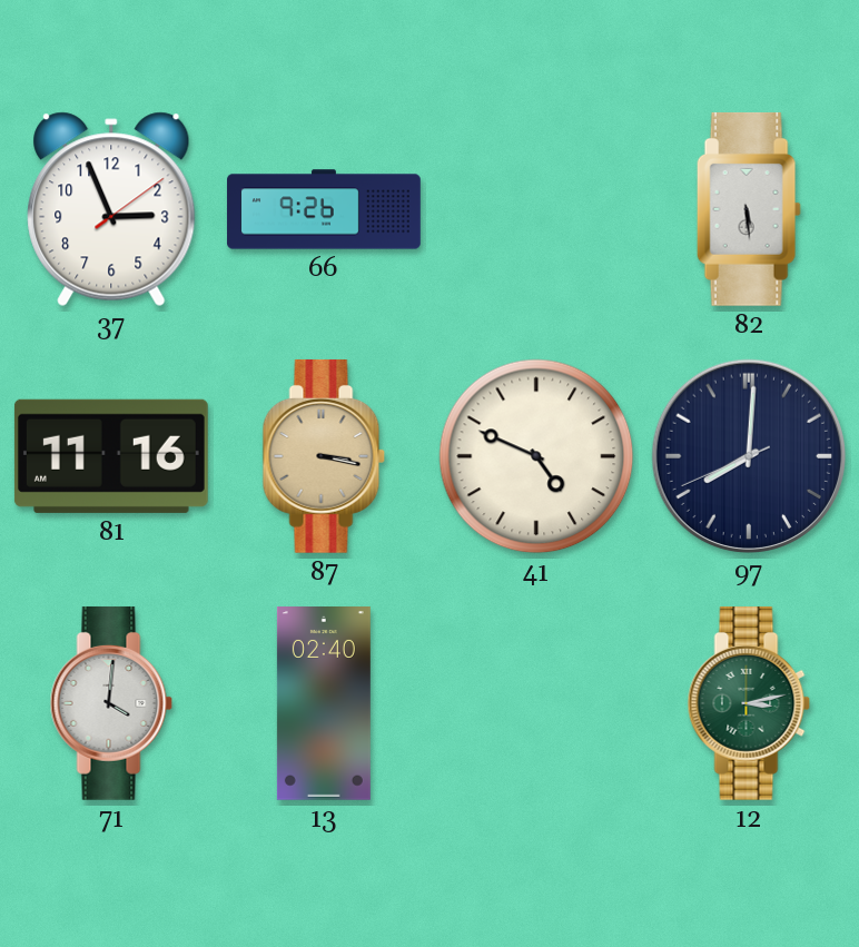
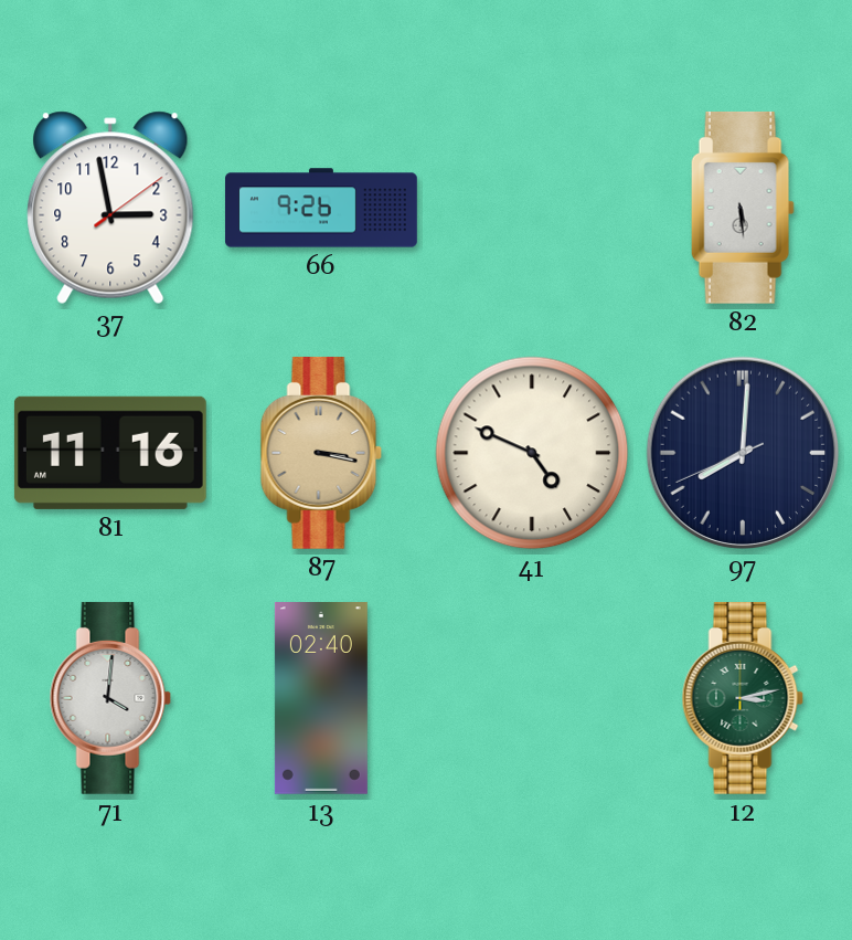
37: 2:56 -> 2:58
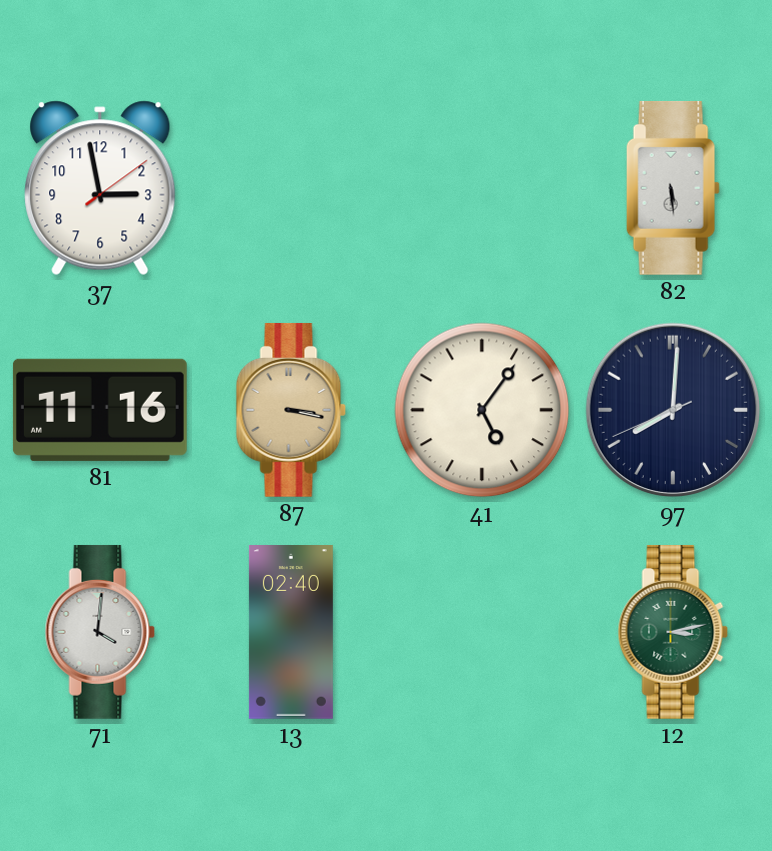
66: 9:26 -> none
41: 4:49 -> 5:06
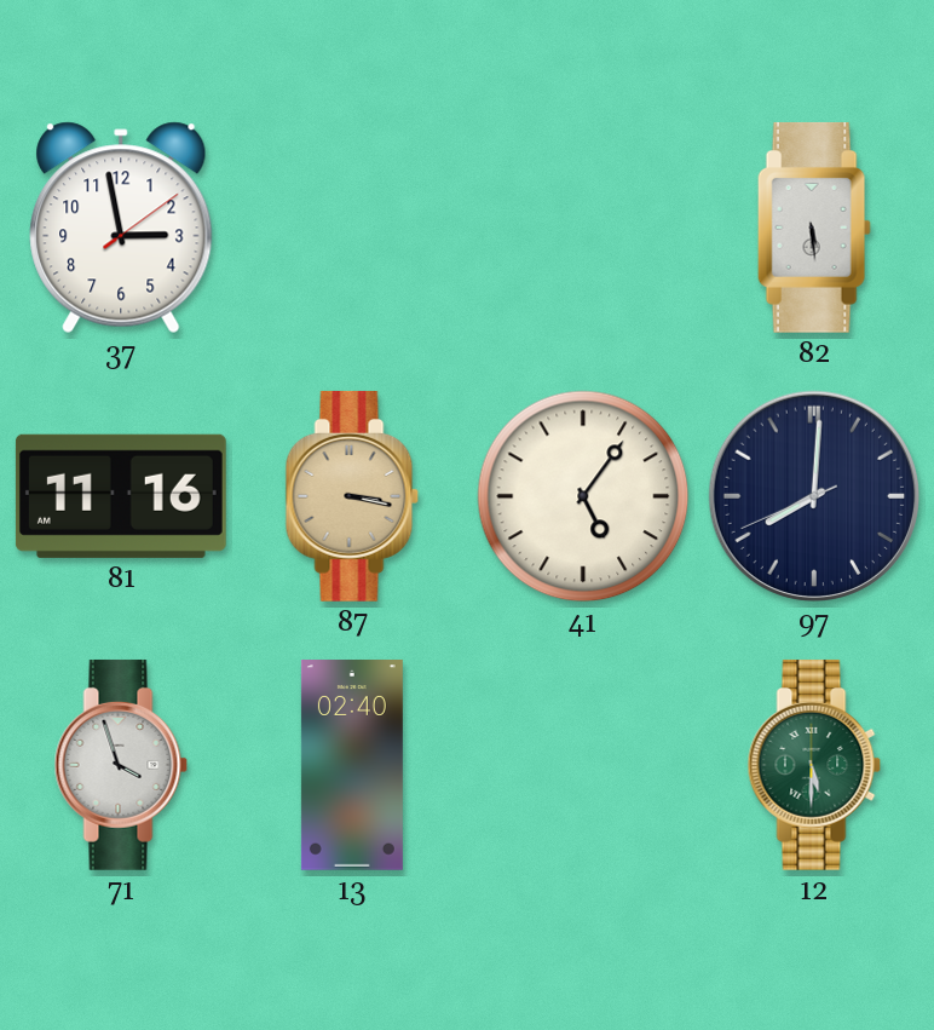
71: 4:01 -> 3:57
12: 3:13 -> 5:30
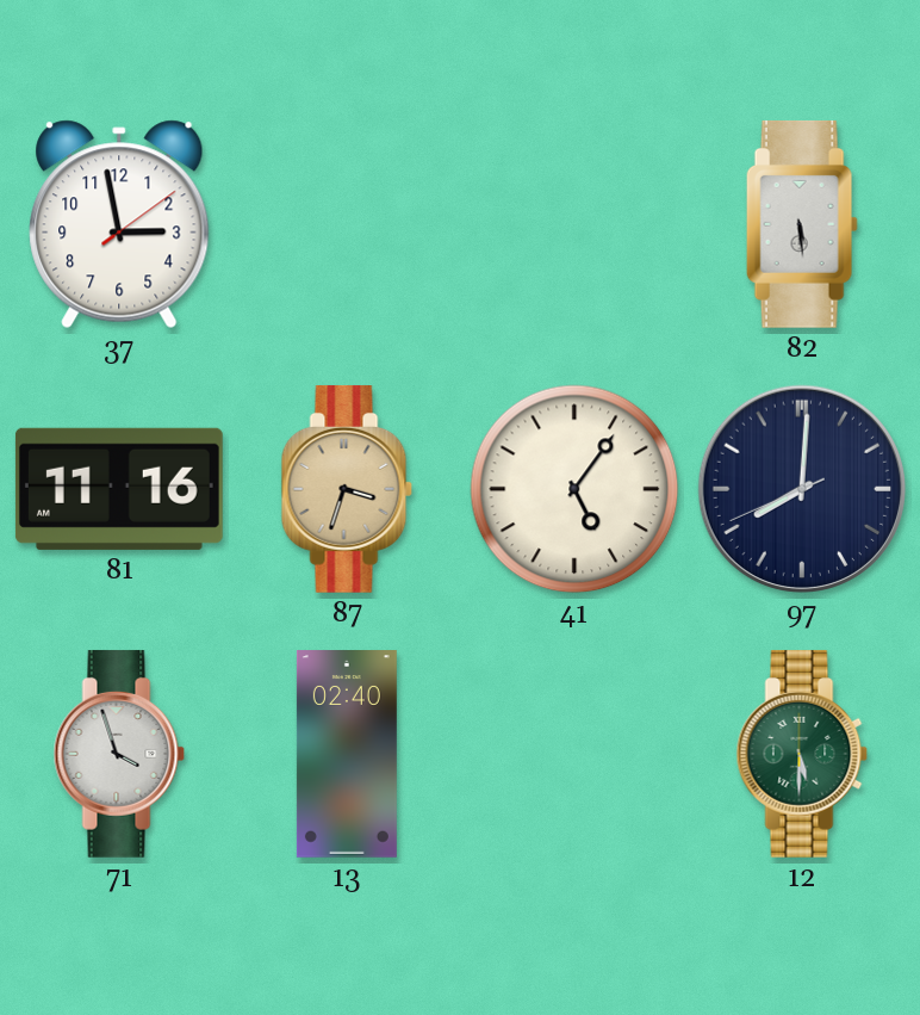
87: 3:17 -> 3:33
